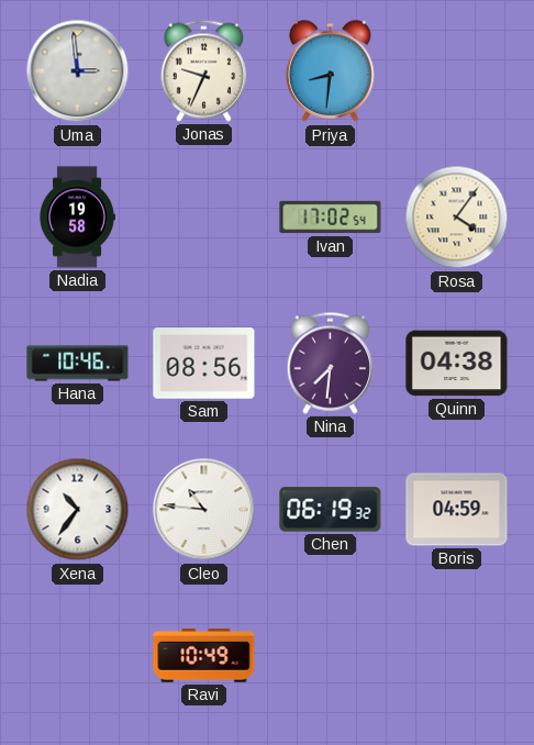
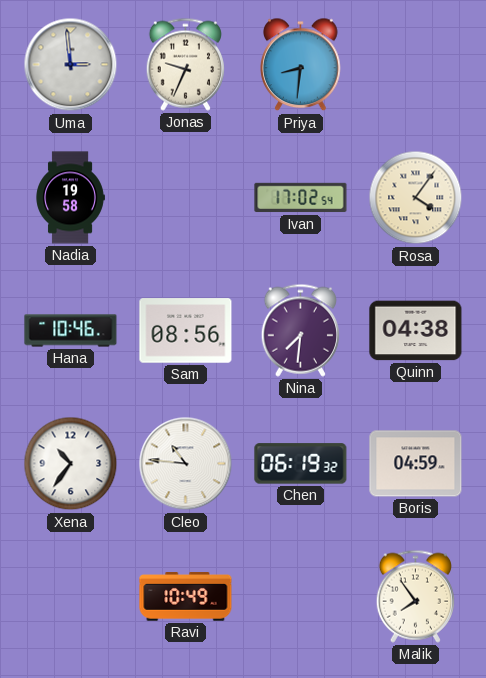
Malik: none -> 7:54
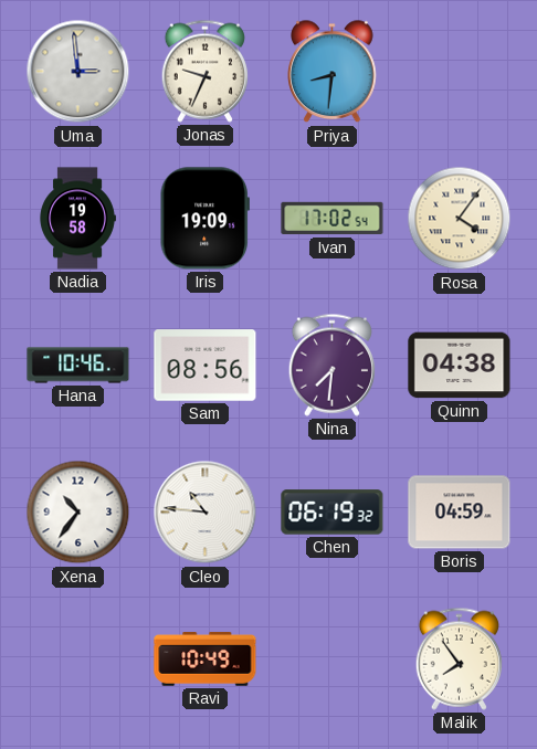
Iris: none -> 19:09
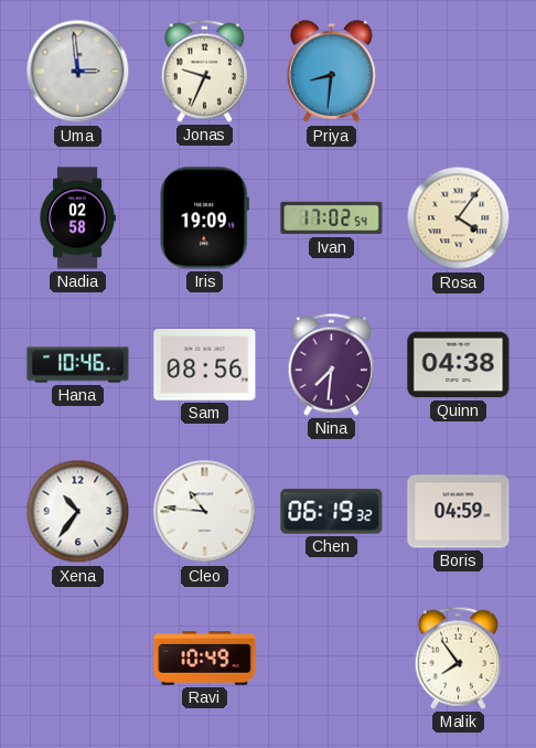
Nadia: 19:58 -> 02:58
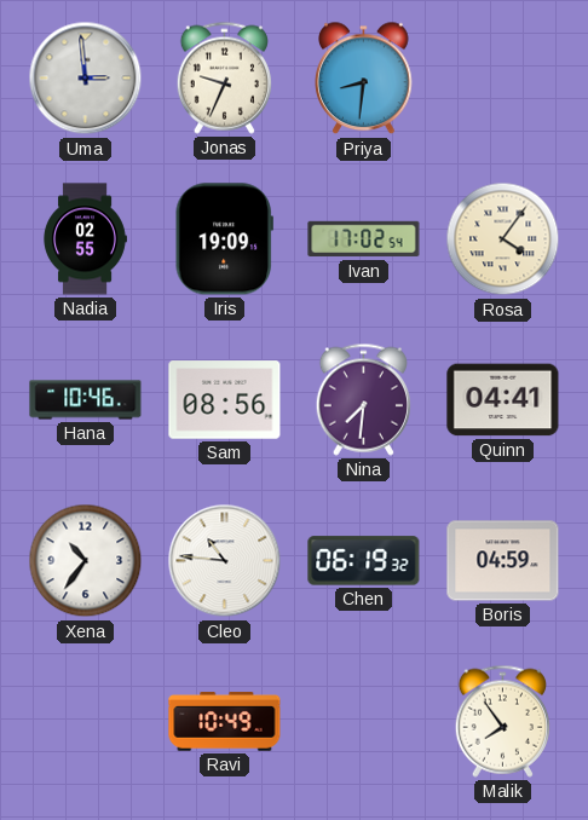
Nadia: 02:58 -> 02:55
Quinn: 04:38 -> 04:41
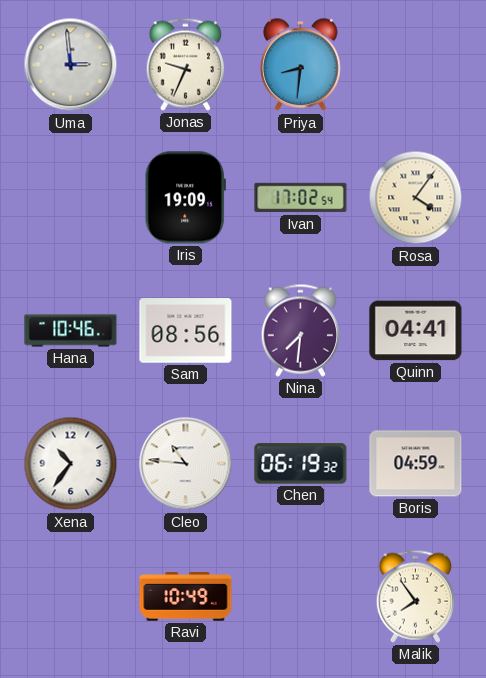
Nadia: 02:55 -> none
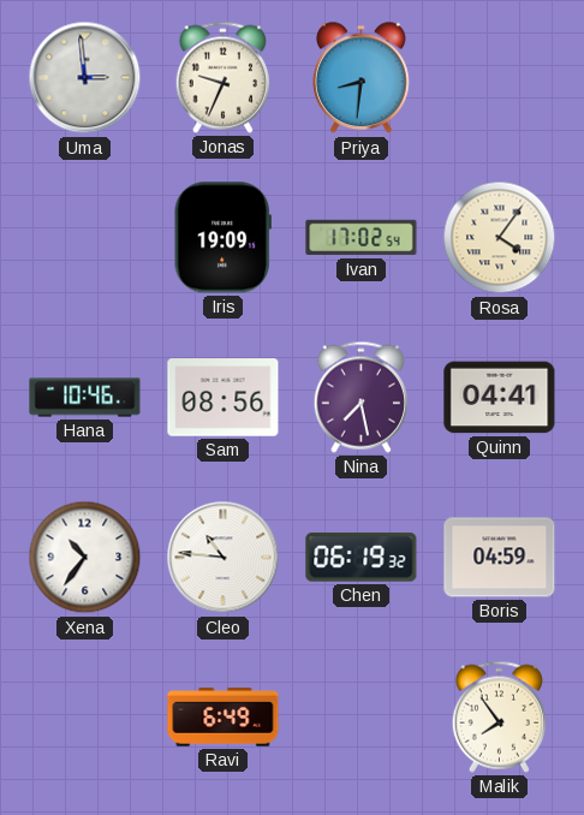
Nina: 7:31 -> 7:28
Ravi: 10:49 -> 6:49
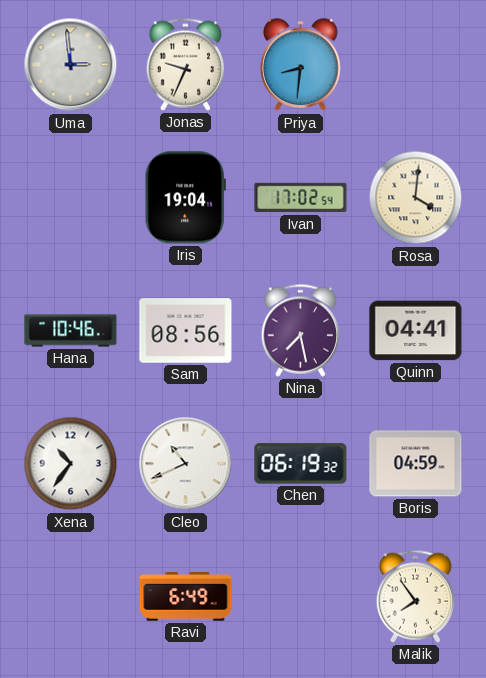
Iris: 19:09 -> 19:04
Rosa: 4:06 -> 4:01
Cleo: 10:46 -> 10:41
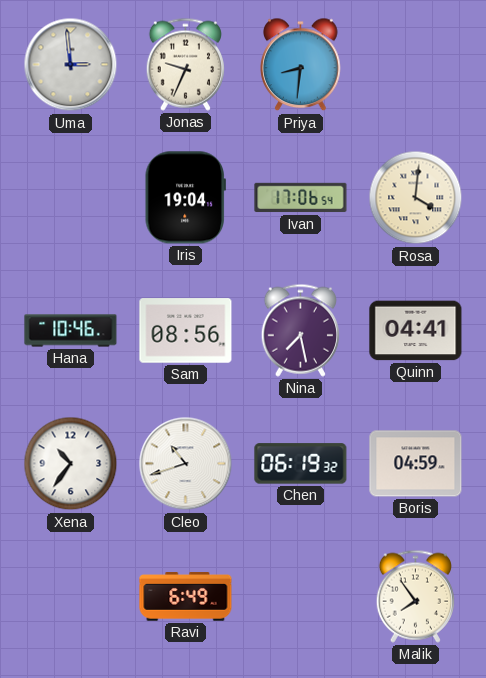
Ivan: 17:02 -> 17:06
Cleo: 10:41 -> 10:42
